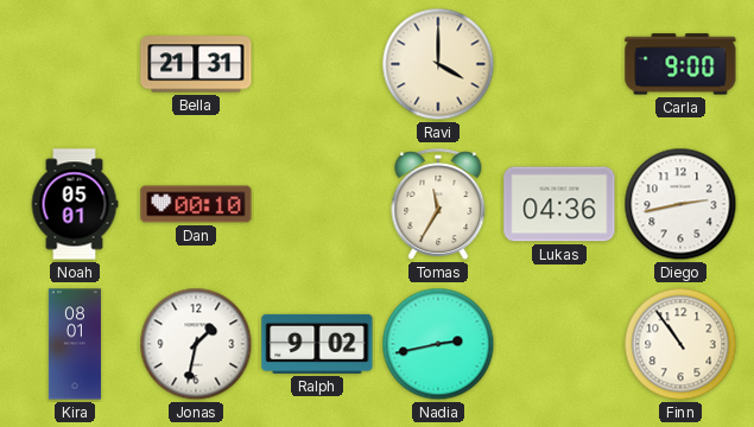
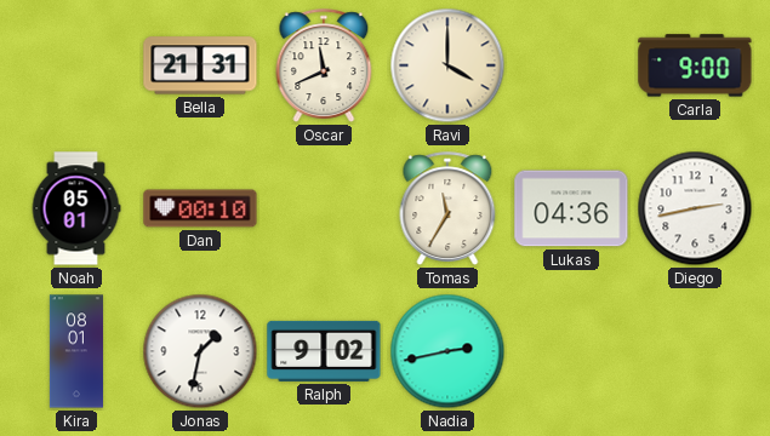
Oscar: none -> 11:41
Finn: 10:54 -> none
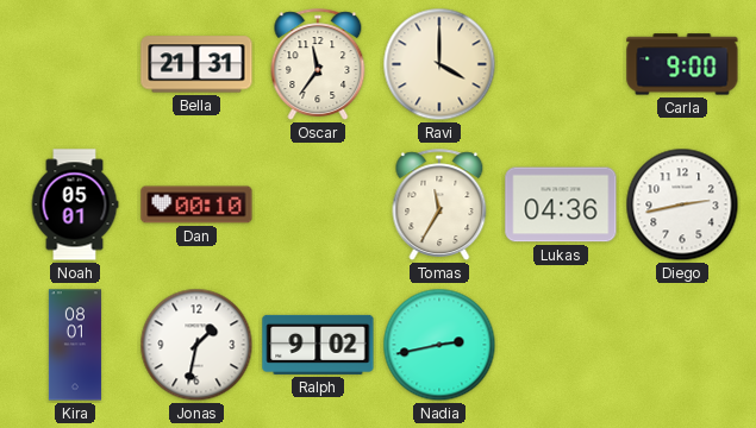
Oscar: 11:41 -> 11:36
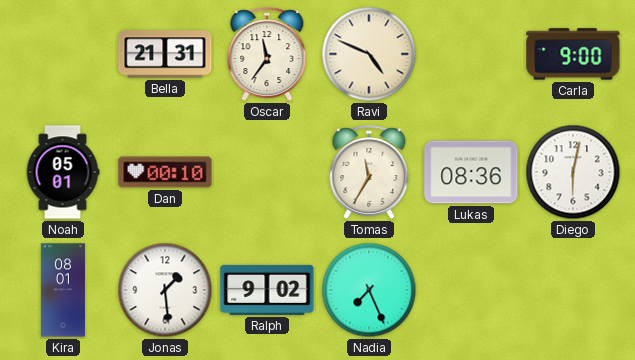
Ravi: 4:00 -> 4:49
Lukas: 04:36 -> 08:36
Diego: 2:43 -> 6:02
Jonas: 1:32 -> 1:29
Nadia: 2:43 -> 7:26
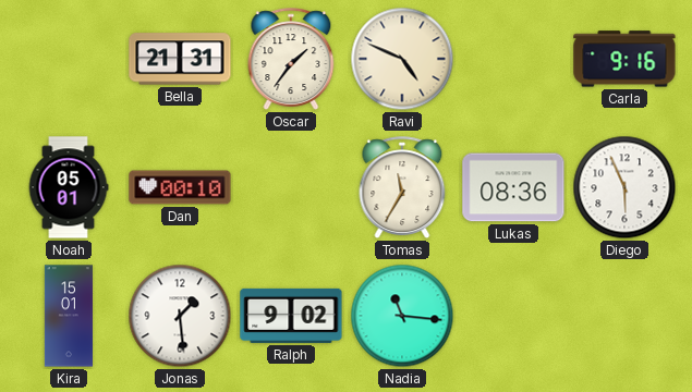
Oscar: 11:36 -> 1:36
Carla: 9:00 -> 9:16
Diego: 6:02 -> 5:56
Kira: 08:01 -> 15:01
Nadia: 7:26 -> 11:16
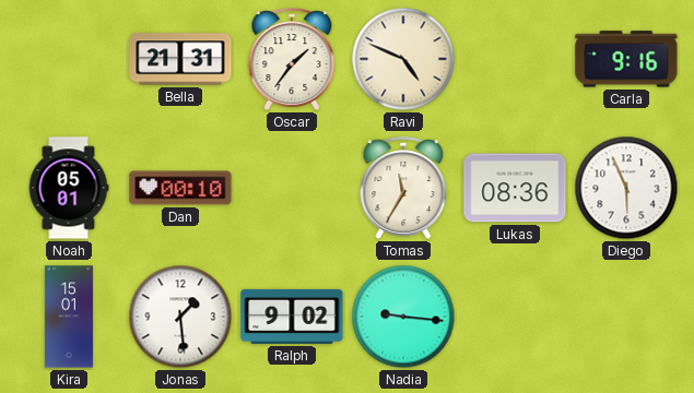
Nadia: 11:16 -> 9:16
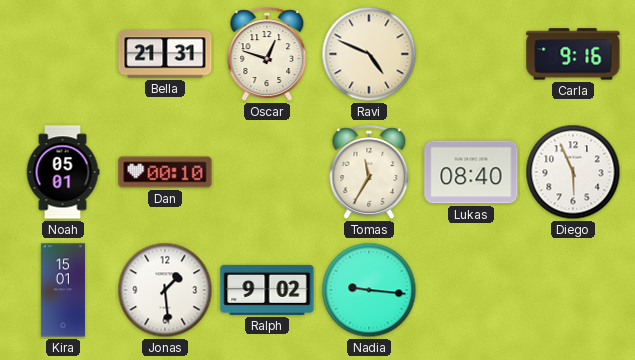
Oscar: 1:36 -> 12:48
Lukas: 08:36 -> 08:40
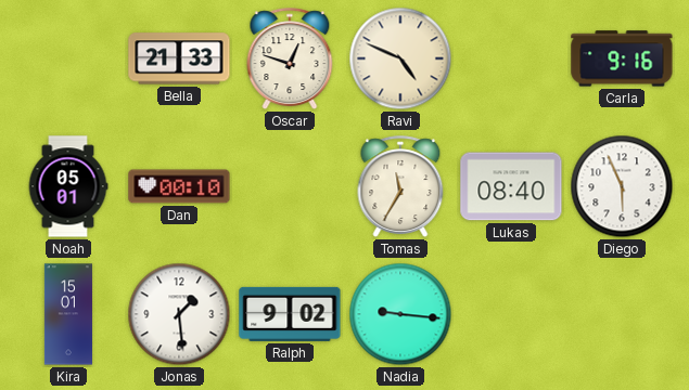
Bella: 21:31 -> 21:33
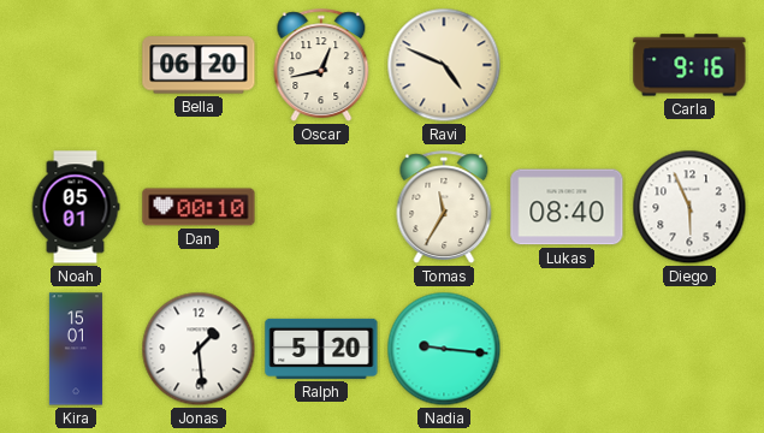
Bella: 21:33 -> 06:20
Oscar: 12:48 -> 12:43
Ralph: 9:02 -> 5:20
